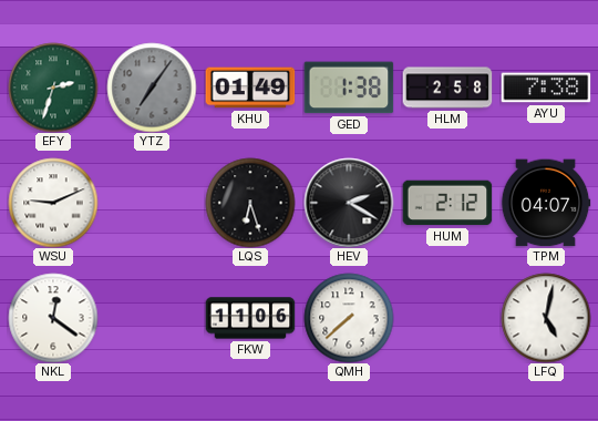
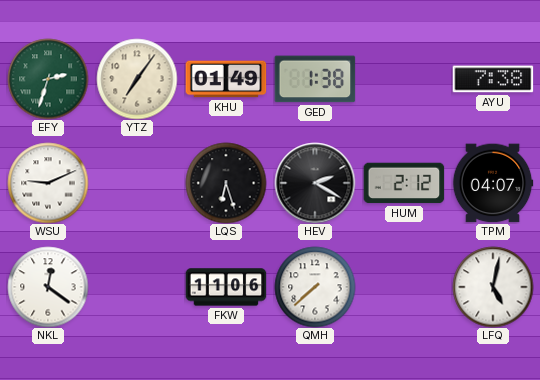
YTZ dial: grey -> cream
HLM: 2:58 -> none
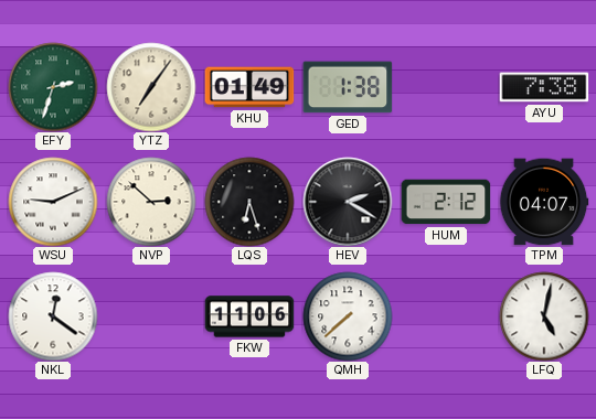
NVP: none -> 2:52
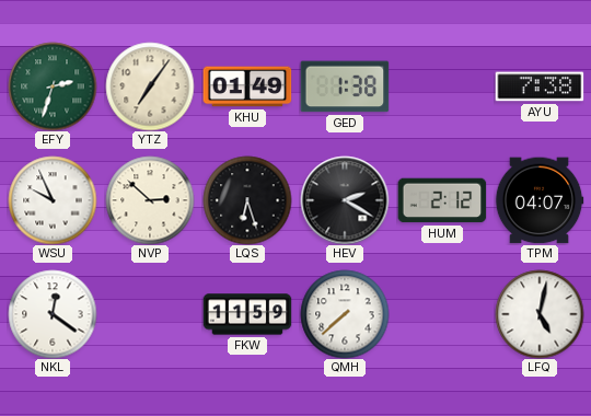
WSU: 9:11 -> 9:56
FKW: 11:06 -> 11:59
